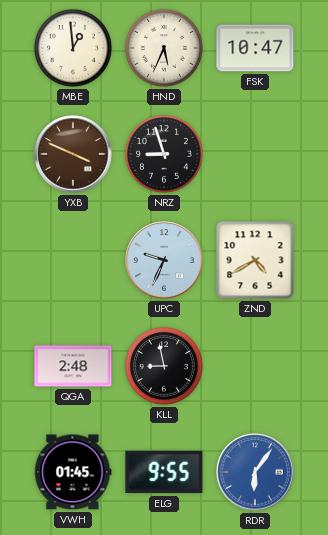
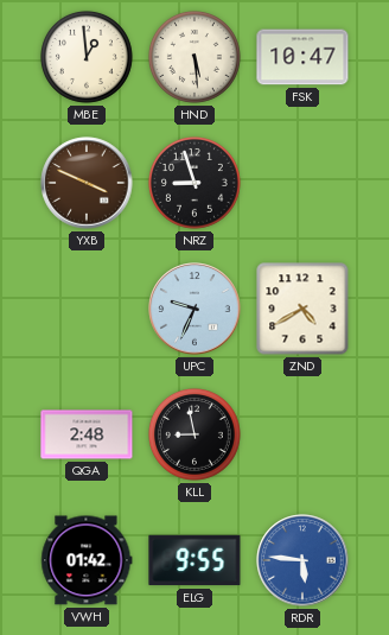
HND: 5:34 -> 5:29
VWH: 01:45 -> 01:42
RDR: 6:06 -> 5:46
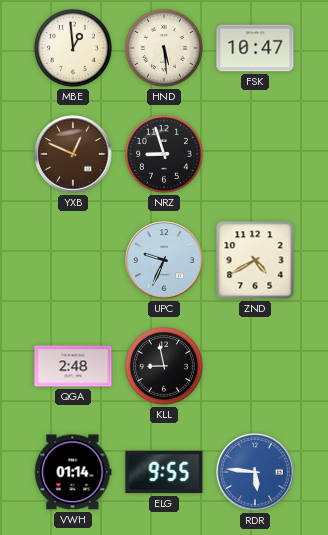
YXB: 3:49 -> 12:49
VWH: 01:42 -> 01:14
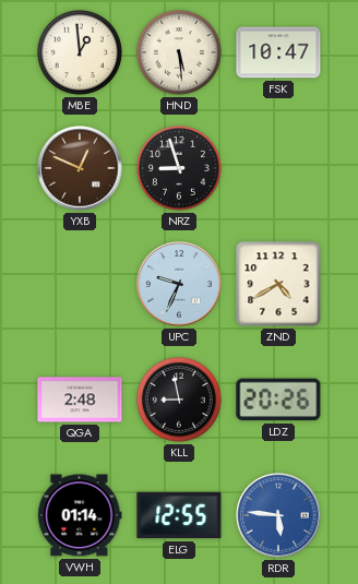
LDZ: none -> 20:26
ELG: 9:55 -> 12:55
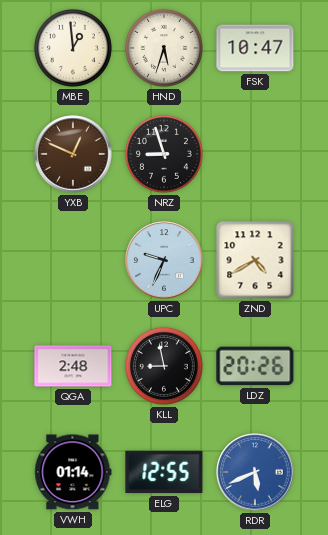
HND: 5:29 -> 5:33
RDR: 5:46 -> 5:41
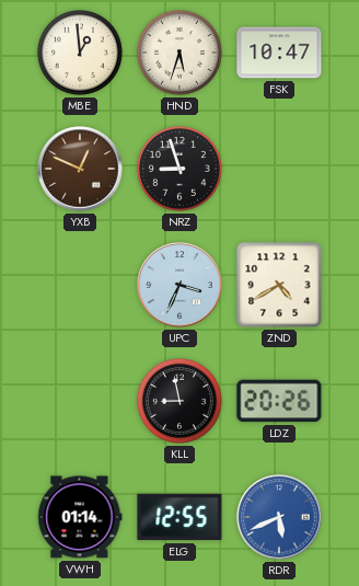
UPC: 9:34 -> 3:34
QGA: 2:48 -> none
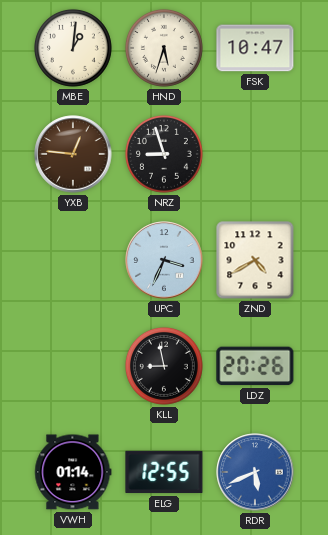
MBE: 12:59 -> 1:01
YXB: 12:49 -> 12:46
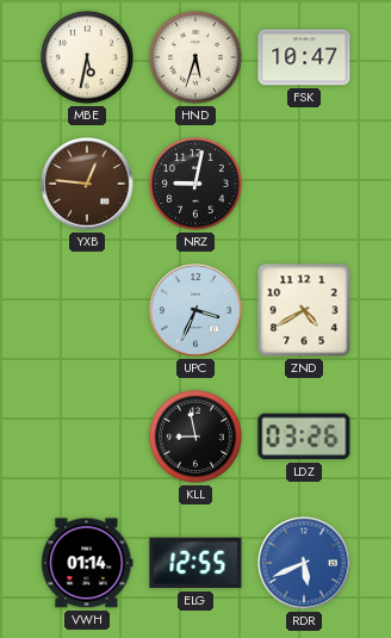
MBE: 1:01 -> 5:32
NRZ: 8:57 -> 9:02
LDZ: 20:26 -> 03:26
